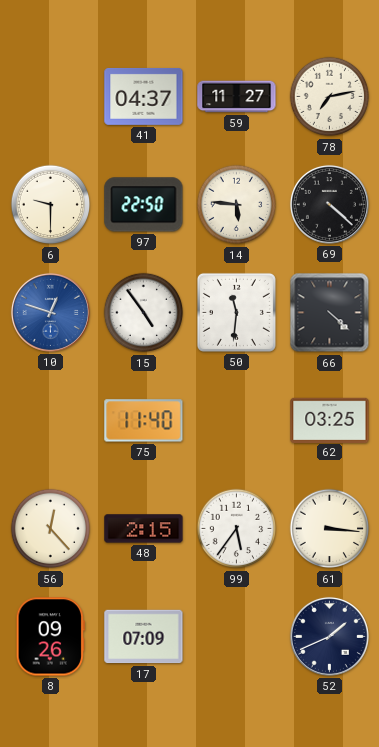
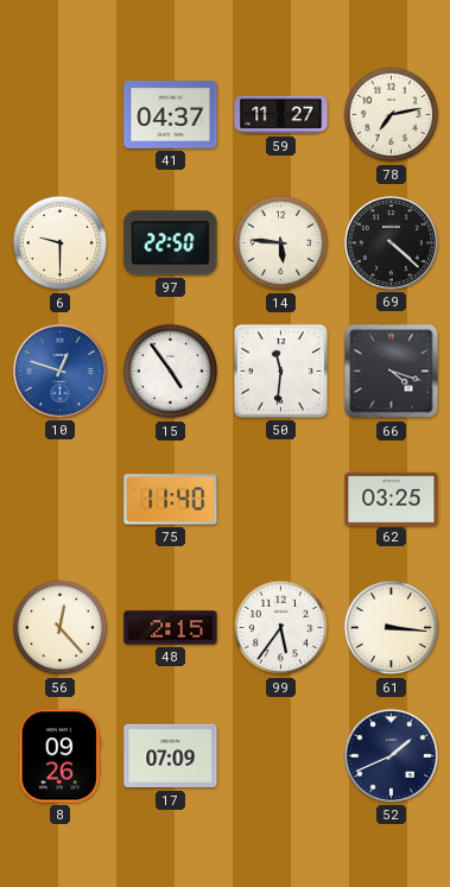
66: 4:22 -> 4:18
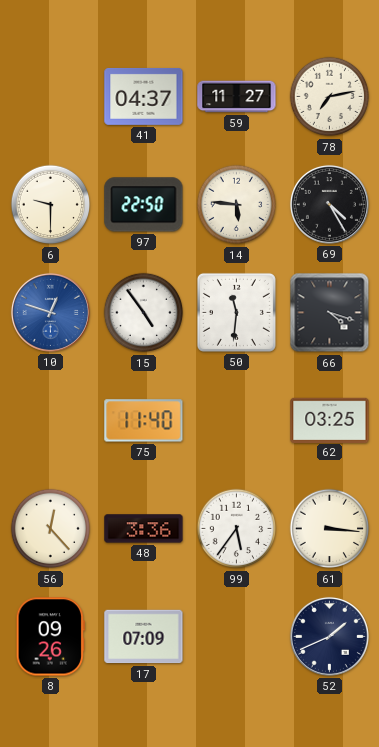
69: 4:22 -> 4:25
48: 2:15 -> 3:36
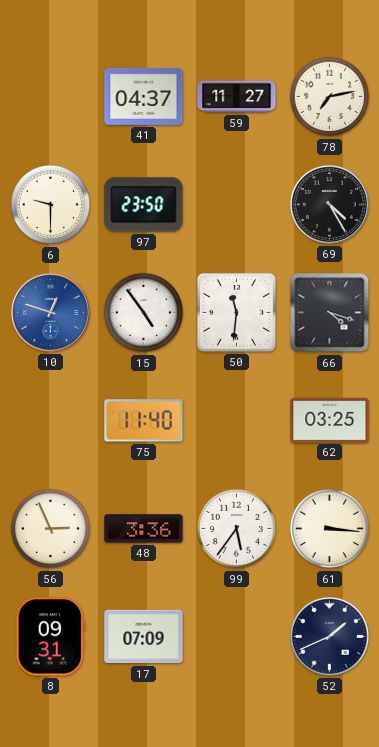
97: 22:50 -> 23:50
14: 5:46 -> none
56: 12:23 -> 2:56
8: 09:26 -> 09:31
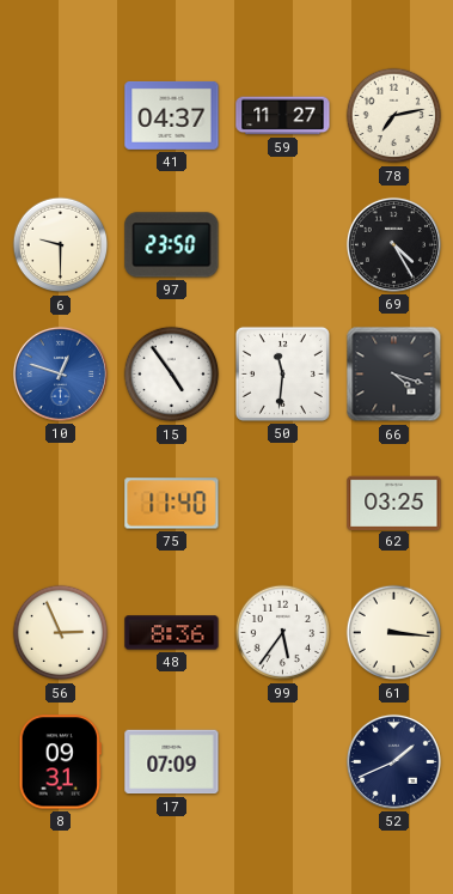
48: 3:36 -> 8:36
